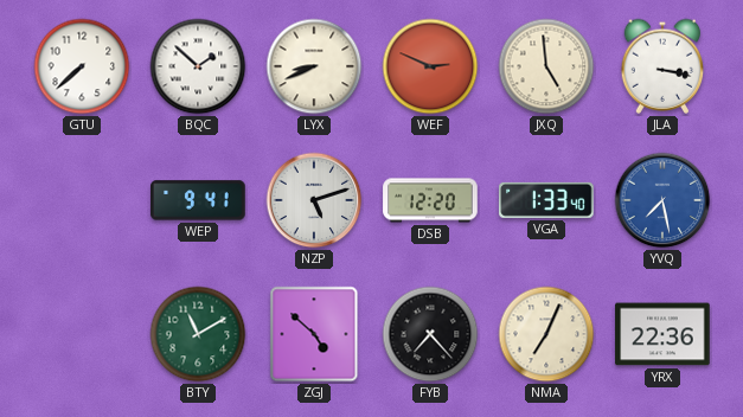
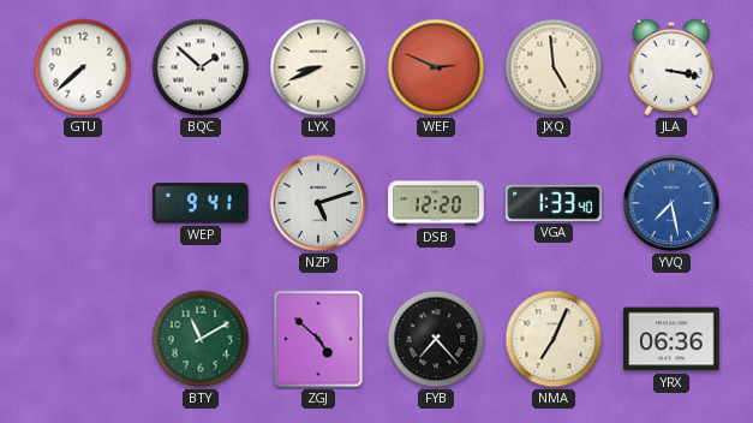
YRX: 22:36 -> 06:36
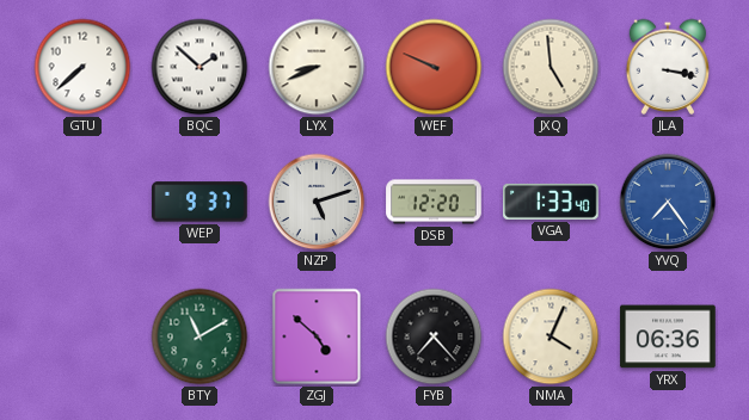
WEF: 2:49 -> 9:49
WEP: 9:41 -> 9:37
YVQ: 7:28 -> 7:24
NMA: 7:04 -> 4:04
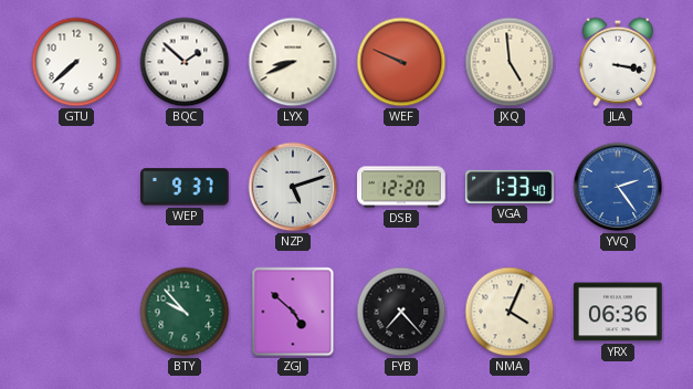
YVQ: 7:24 -> 2:24
BTY: 11:10 -> 9:53
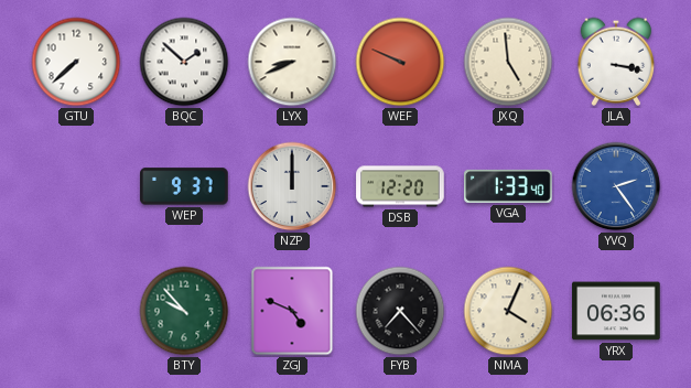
NZP: 5:12 -> 12:00
ZGJ: 4:52 -> 4:49
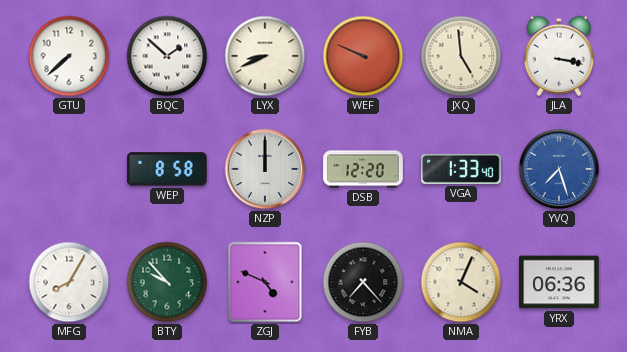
WEP: 9:37 -> 8:58
YVQ: 2:24 -> 7:27
MFG: none -> 8:05
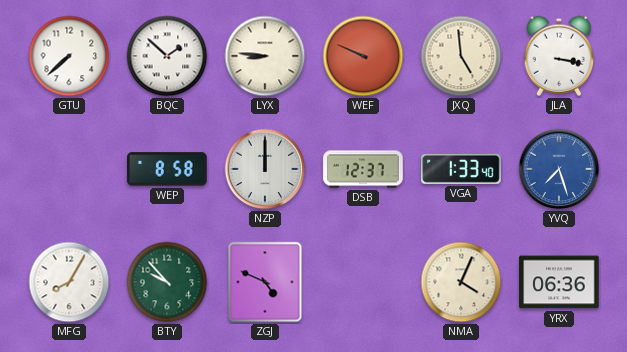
LYX: 8:41 -> 8:46
DSB: 12:20 -> 12:37
FYB: 7:23 -> none
